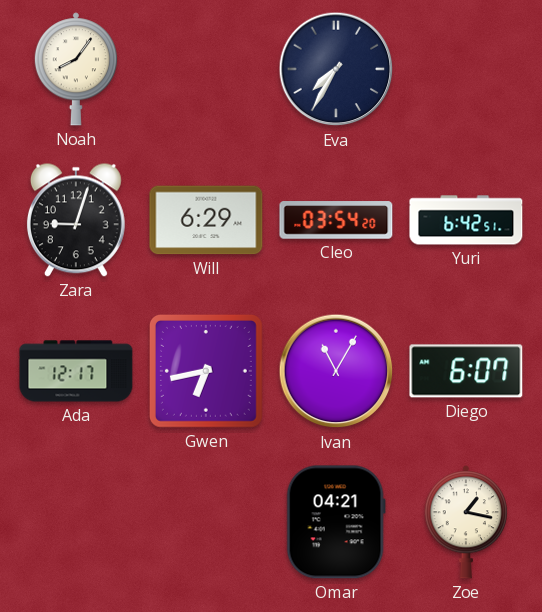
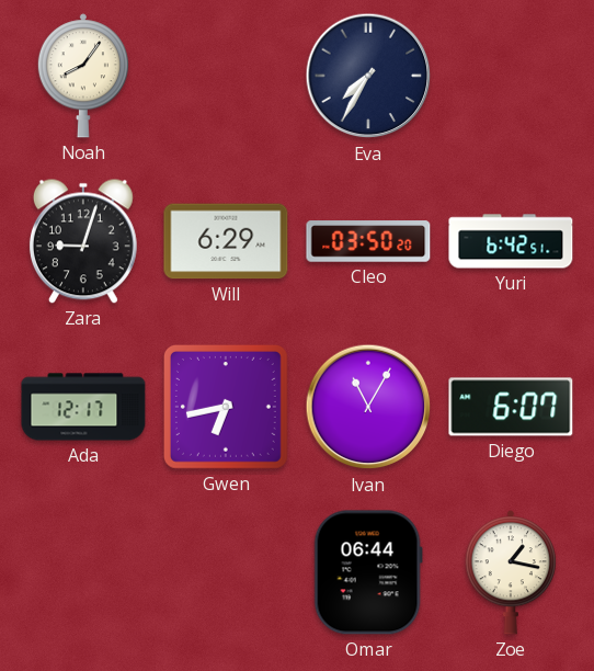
Cleo: 03:54 -> 03:50
Omar: 04:21 -> 06:44
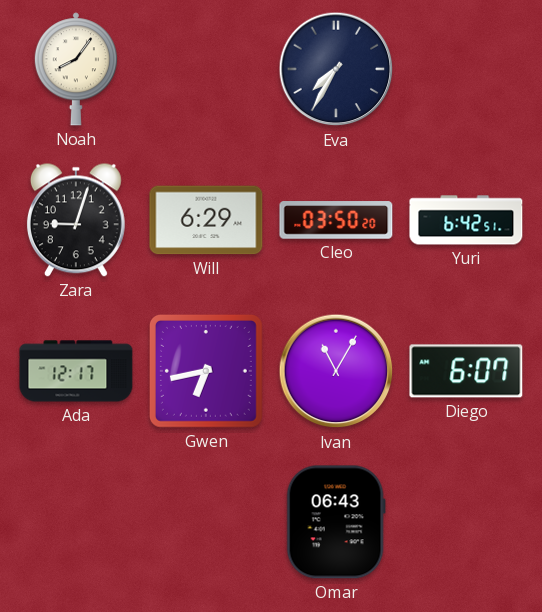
Omar: 06:44 -> 06:43
Zoe: 1:17 -> none
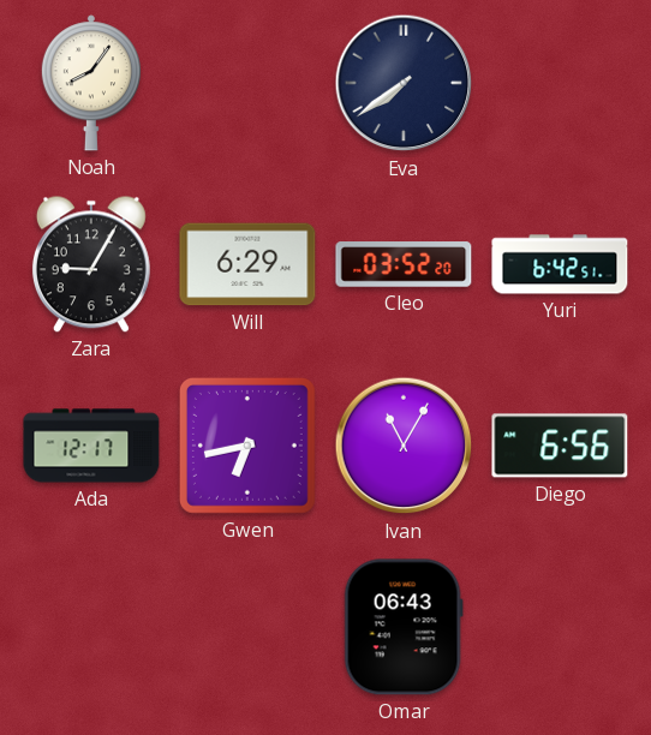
Eva: 7:35 -> 7:39
Zara: 9:03 -> 9:05
Cleo: 03:50 -> 03:52
Diego: 6:07 -> 6:56
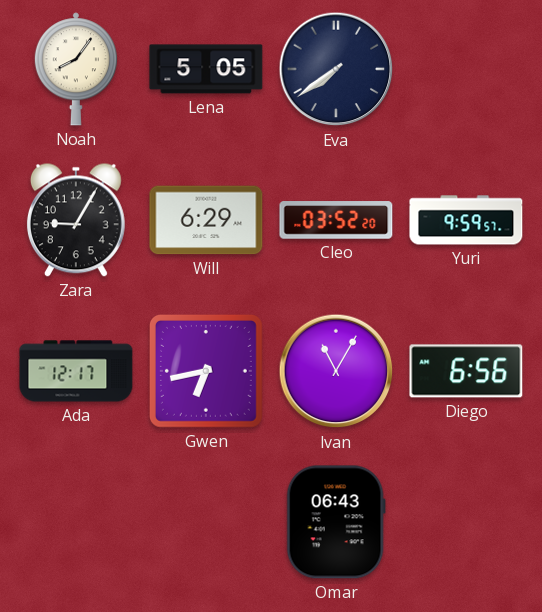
Lena: none -> 5:05
Yuri: 6:42 -> 9:59
